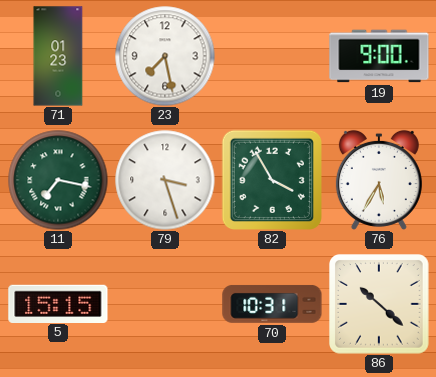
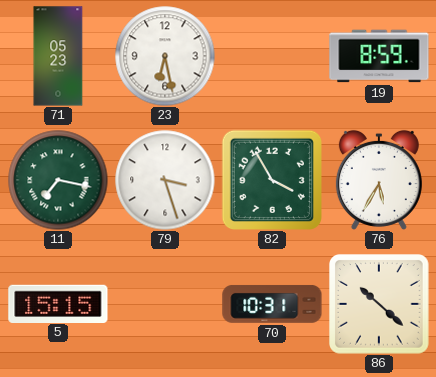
71: 01:23 -> 05:23
23: 7:28 -> 6:28
19: 9:00 -> 8:59
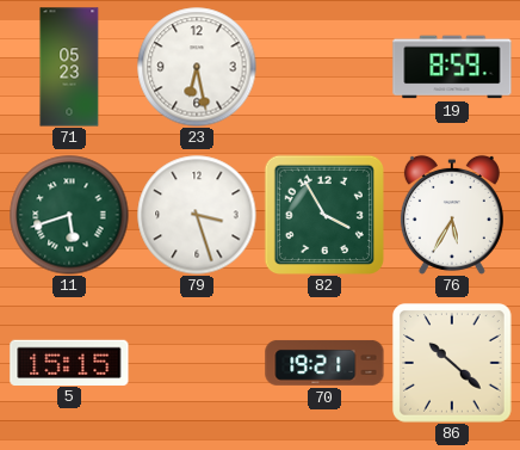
11: 7:17 -> 5:42
70: 10:31 -> 19:21
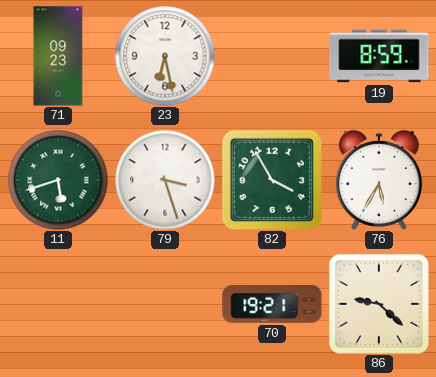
71: 05:23 -> 09:23
5: 15:15 -> none
86: 10:22 -> 9:22
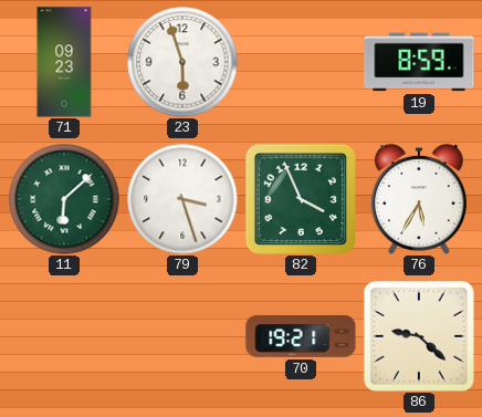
23: 6:28 -> 5:57
11: 5:42 -> 6:08
82: 3:55 -> 3:56
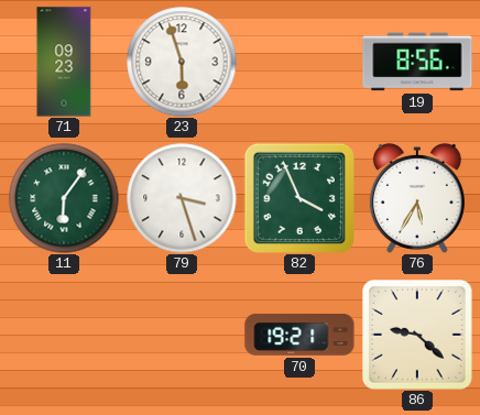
19: 8:59 -> 8:56
11: 6:08 -> 6:06
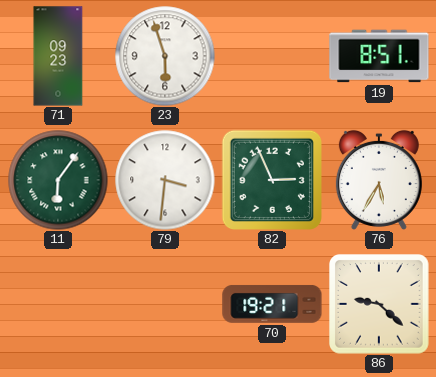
19: 8:56 -> 8:51
79: 3:27 -> 3:31
82: 3:56 -> 2:56
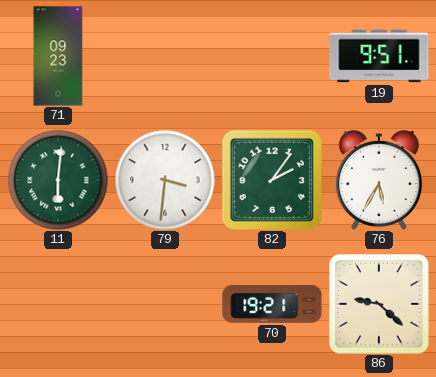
23: 5:57 -> none
19: 8:51 -> 9:51
11: 6:06 -> 6:01
82: 2:56 -> 2:06
